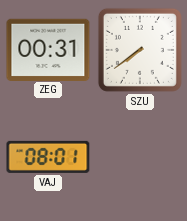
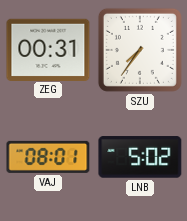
SZU: 7:39 -> 7:36
LNB: none -> 5:02
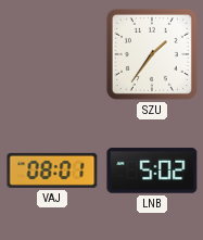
ZEG: 00:31 -> none
SZU: 7:36 -> 1:36
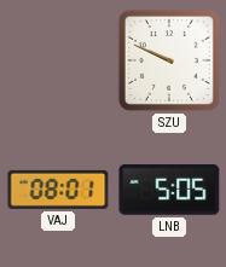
SZU: 1:36 -> 9:49
LNB: 5:02 -> 5:05
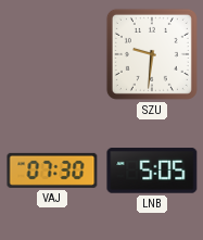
SZU: 9:49 -> 9:31
VAJ: 08:01 -> 07:30
